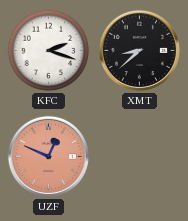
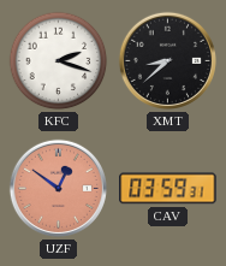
UZF: 12:49 -> 12:51
CAV: none -> 03:59
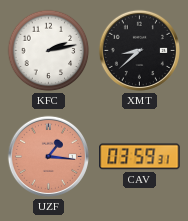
KFC: 2:18 -> 2:13
UZF: 12:51 -> 1:16
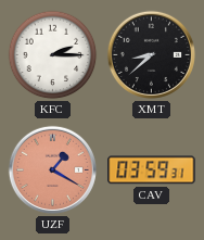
KFC: 2:13 -> 2:15
UZF: 1:16 -> 1:20
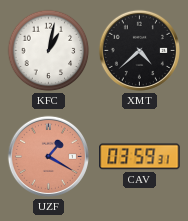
KFC: 2:15 -> 1:02
XMT: 8:38 -> 4:38
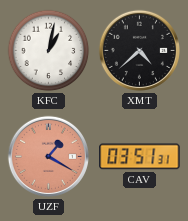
CAV: 03:59 -> 03:51
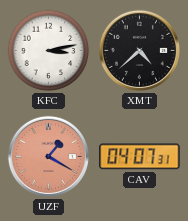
KFC: 1:02 -> 3:13
CAV: 03:51 -> 04:07
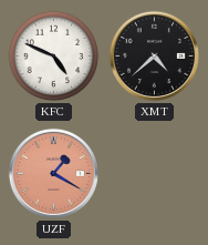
KFC: 3:13 -> 4:49
CAV: 04:07 -> none
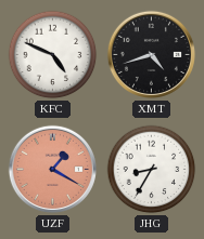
XMT: 4:38 -> 4:42
JHG: none -> 8:35
